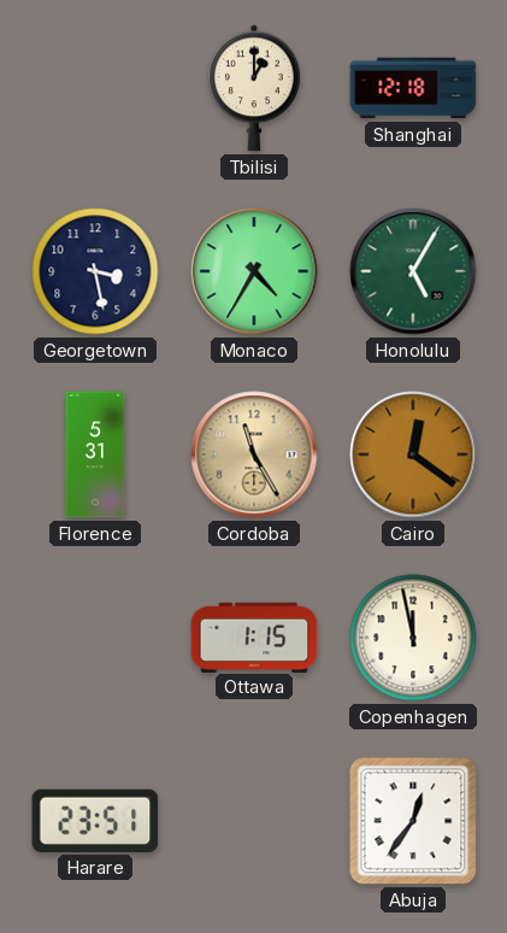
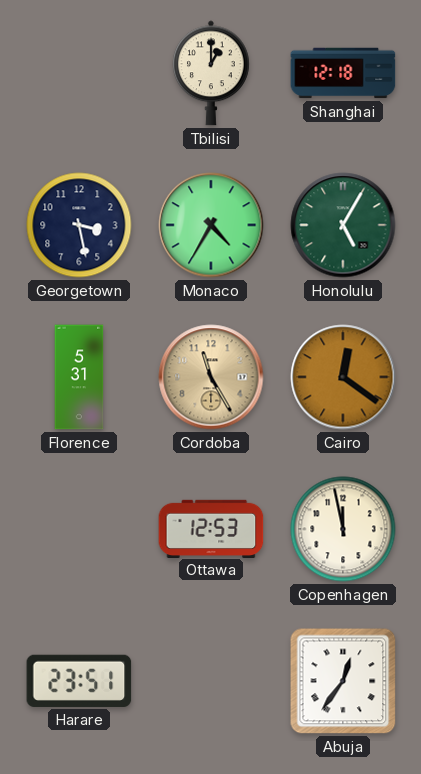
Ottawa: 1:15 -> 12:53
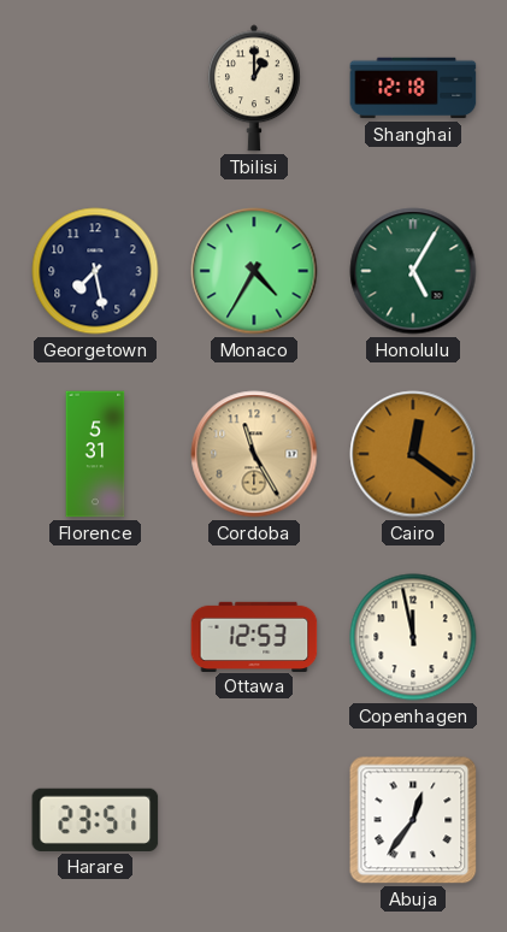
Georgetown: 3:28 -> 7:28
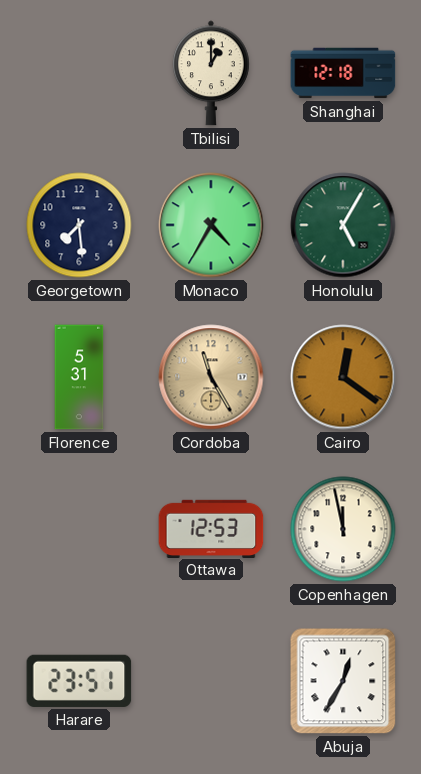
Georgetown: 7:28 -> 7:29
Abuja: 12:36 -> 12:35
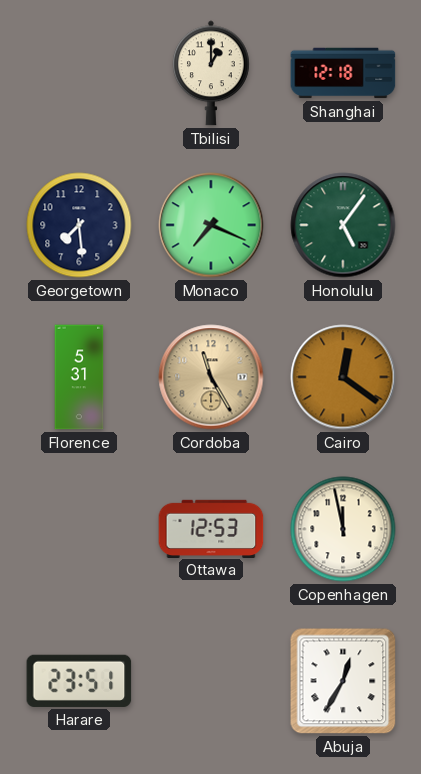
Monaco: 4:35 -> 7:19
Honolulu: 5:05 -> 5:06
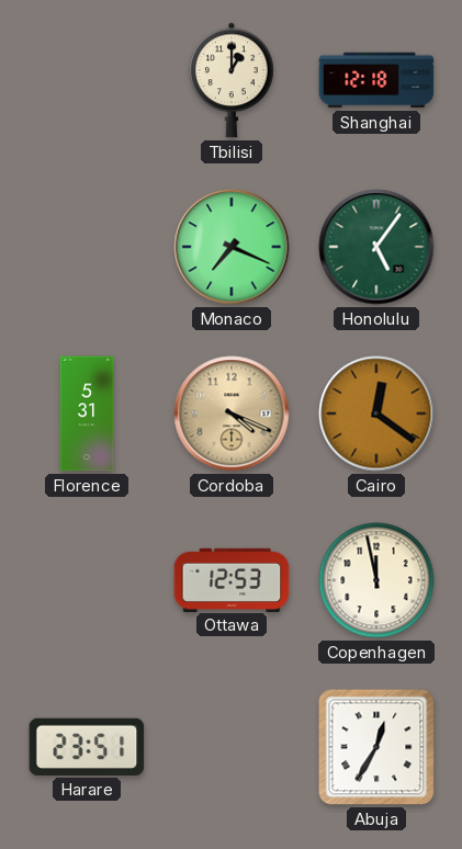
Georgetown: 7:29 -> none
Cordoba: 11:25 -> 4:19
